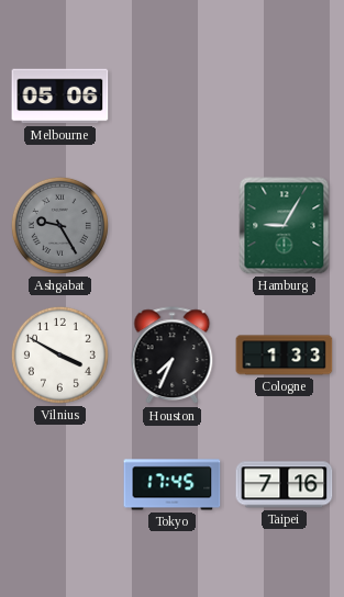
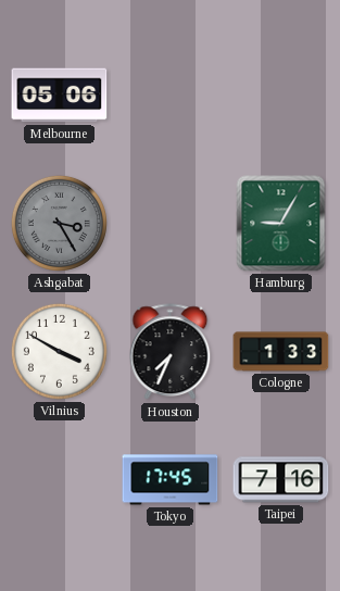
Ashgabat: 9:25 -> 3:25
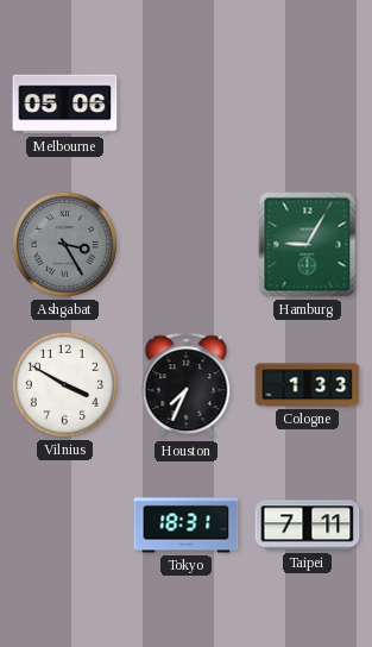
Tokyo: 17:45 -> 18:31
Taipei: 7:16 -> 7:11
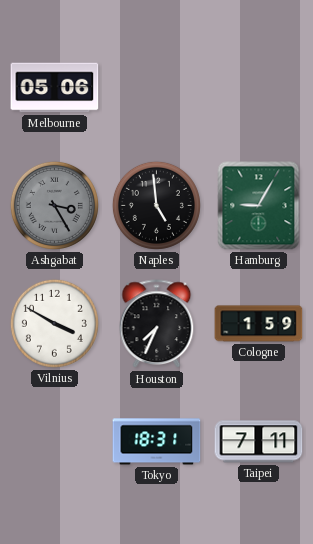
Naples: none -> 4:59
Cologne: 1:33 -> 1:59
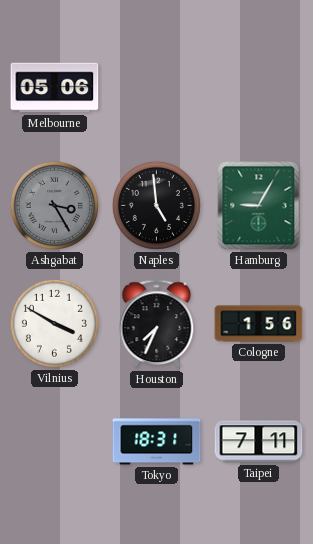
Cologne: 1:59 -> 1:56
